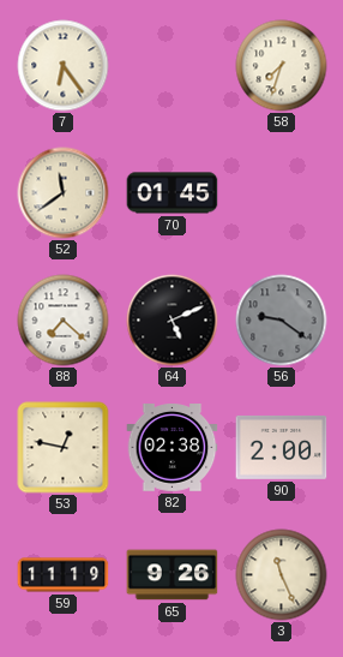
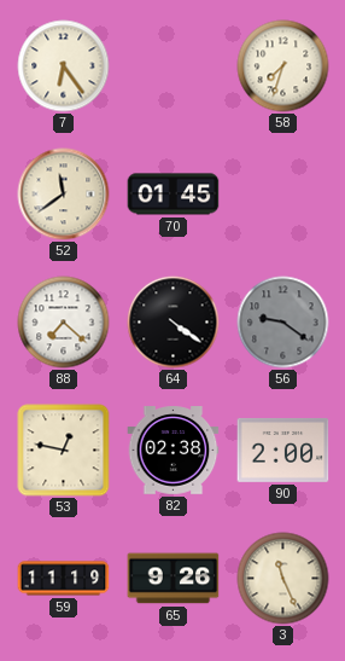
64: 5:11 -> 4:21
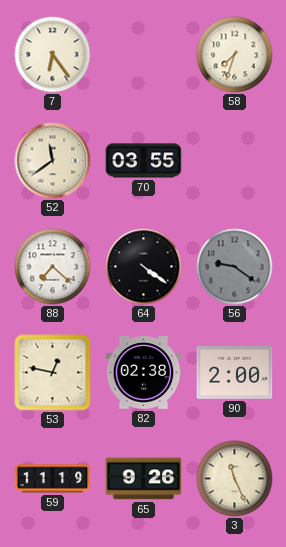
70: 01:45 -> 03:55
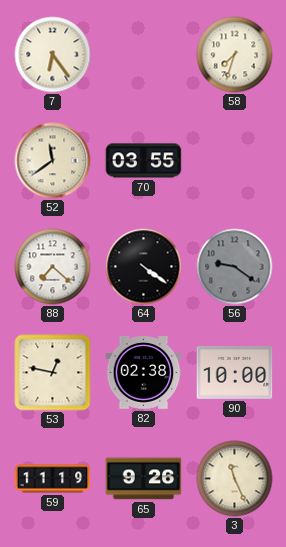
90: 2:00 -> 10:00
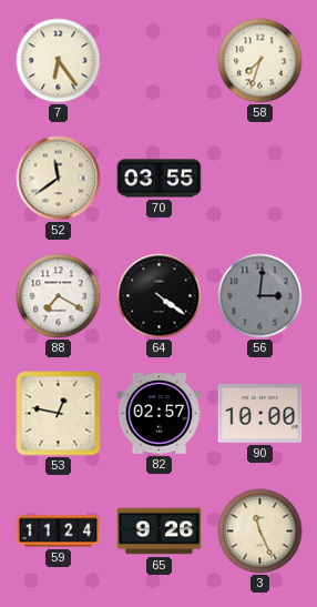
88: 7:22 -> 7:20
56: 9:21 -> 3:01
82: 02:38 -> 02:57
59: 11:19 -> 11:24
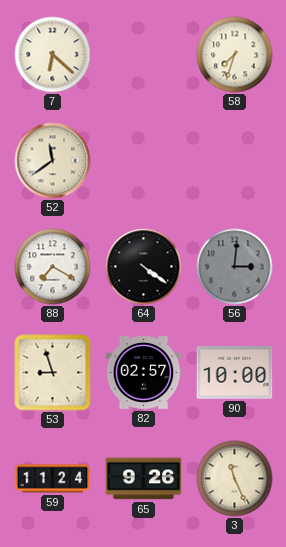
7: 6:24 -> 6:22
70: 03:55 -> none
53: 12:47 -> 8:57
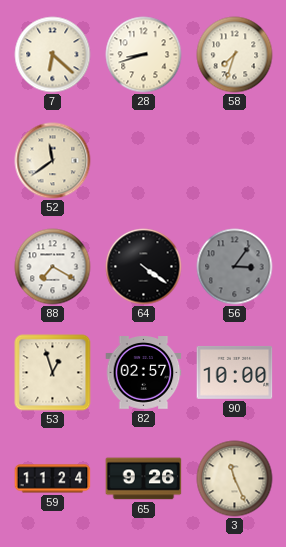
28: none -> 8:42
56: 3:01 -> 3:06
53: 8:57 -> 12:57
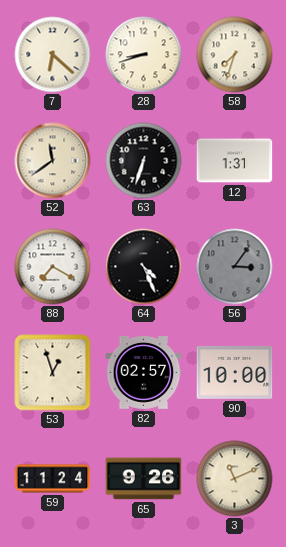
63: none -> 6:33
12: none -> 1:31
64: 4:21 -> 4:26
3: 11:26 -> 11:11
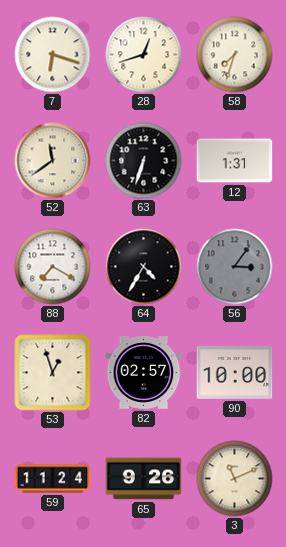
7: 6:22 -> 6:18
28: 8:42 -> 12:42
64: 4:26 -> 4:35
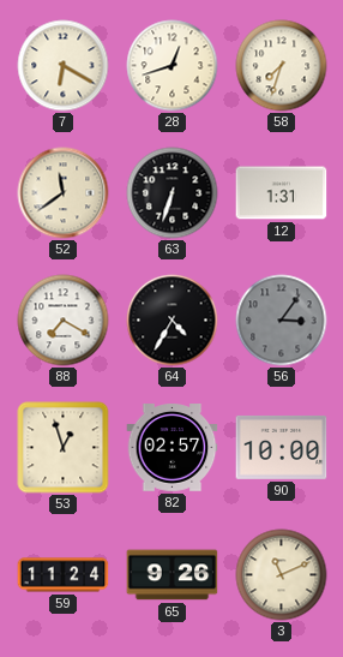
7: 6:18 -> 6:20
